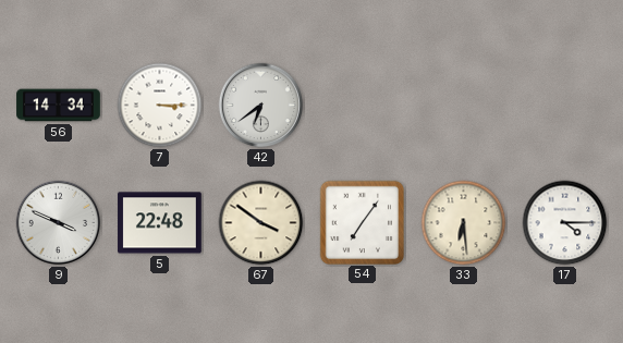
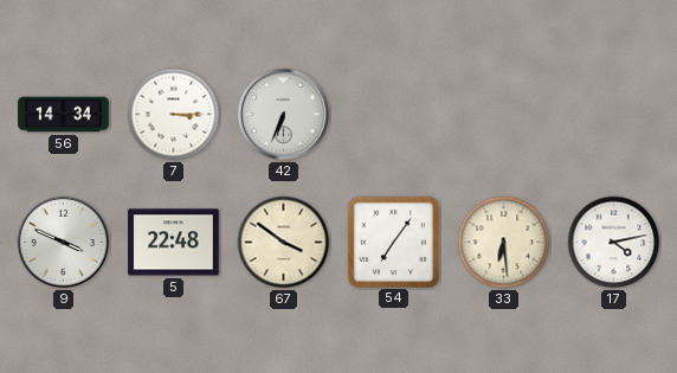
42: 6:39 -> 6:34
17: 4:15 -> 4:13
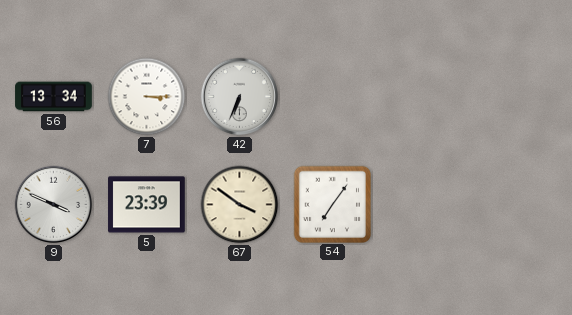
56: 14:34 -> 13:34
5: 22:48 -> 23:39
33: 6:29 -> none
17: 4:13 -> none
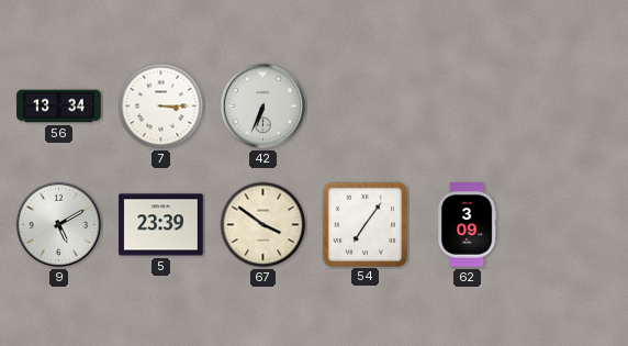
9: 3:49 -> 5:10
62: none -> 3:09
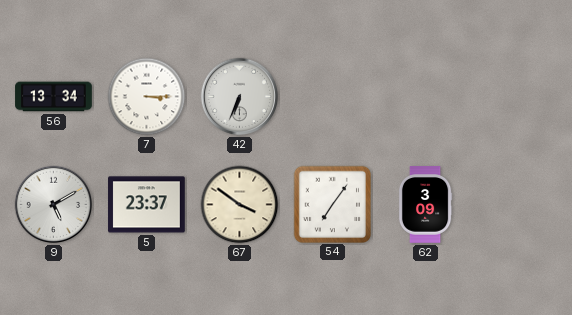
5: 23:39 -> 23:37
